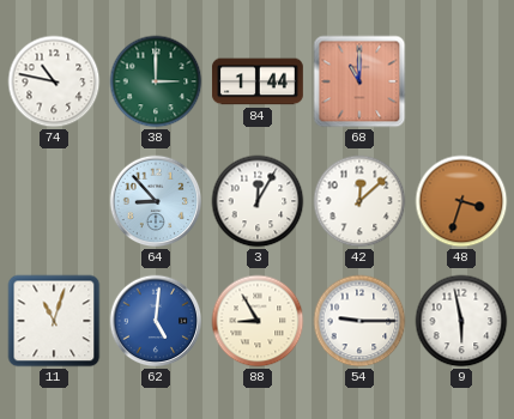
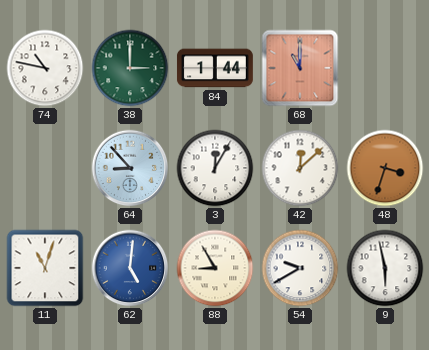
54: 9:15 -> 9:40
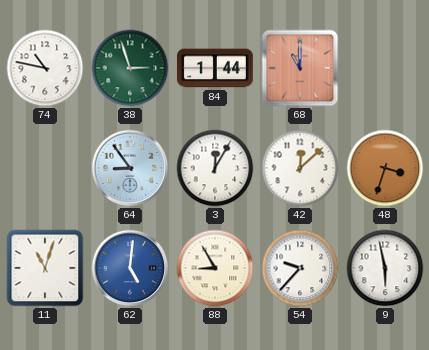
38: 3:00 -> 2:57
64: 8:53 -> 8:54
54: 9:40 -> 9:37
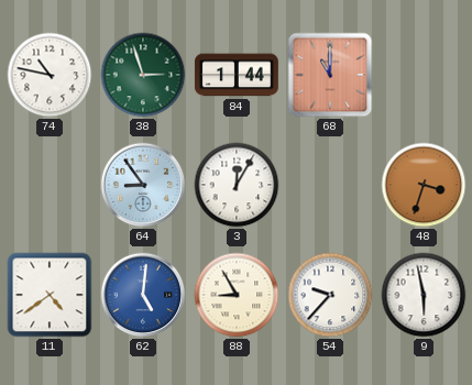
42: 12:08 -> none
11: 11:03 -> 4:39
